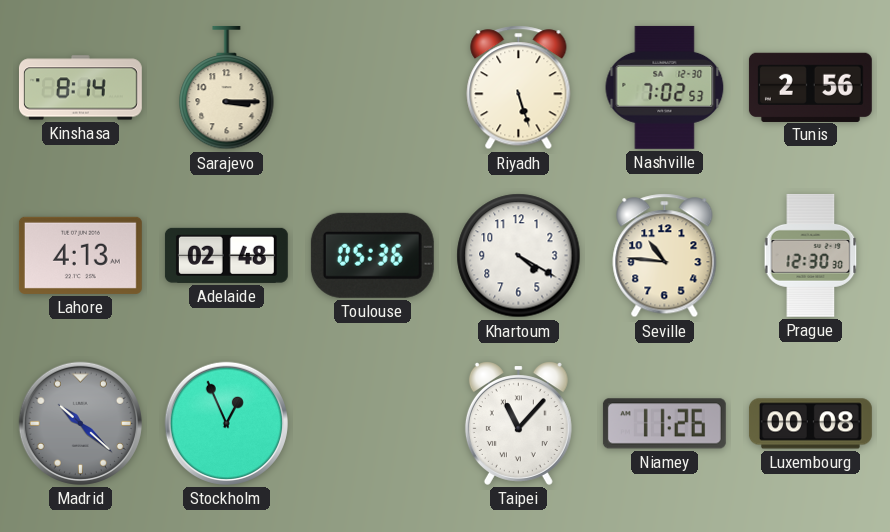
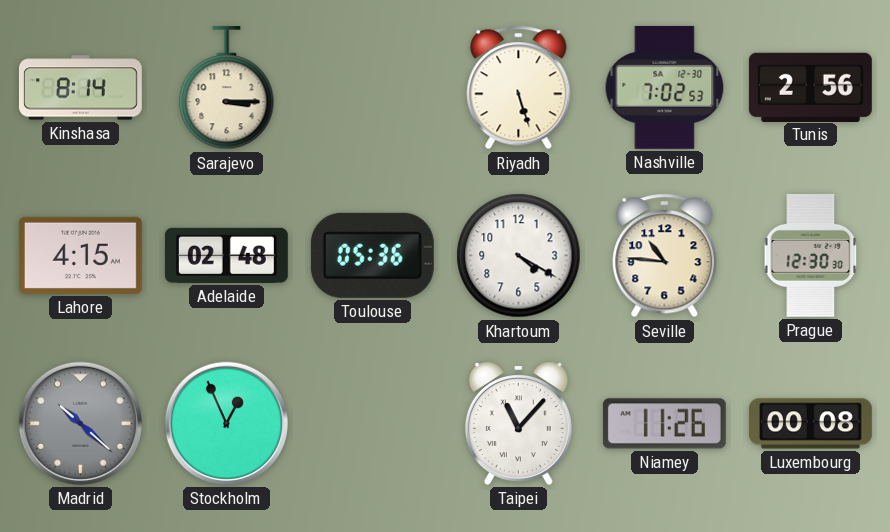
Lahore: 4:13 -> 4:15
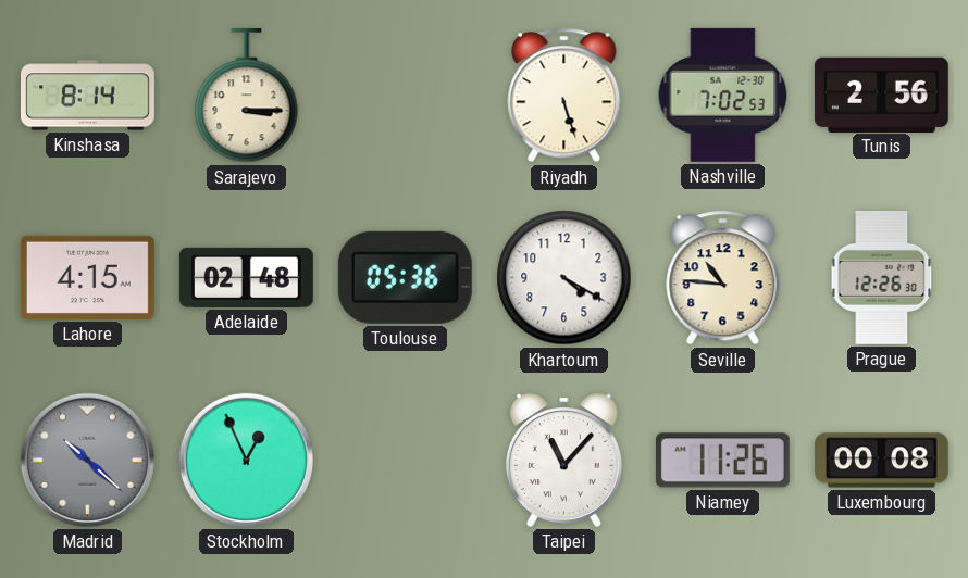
Prague: 12:30 -> 12:26
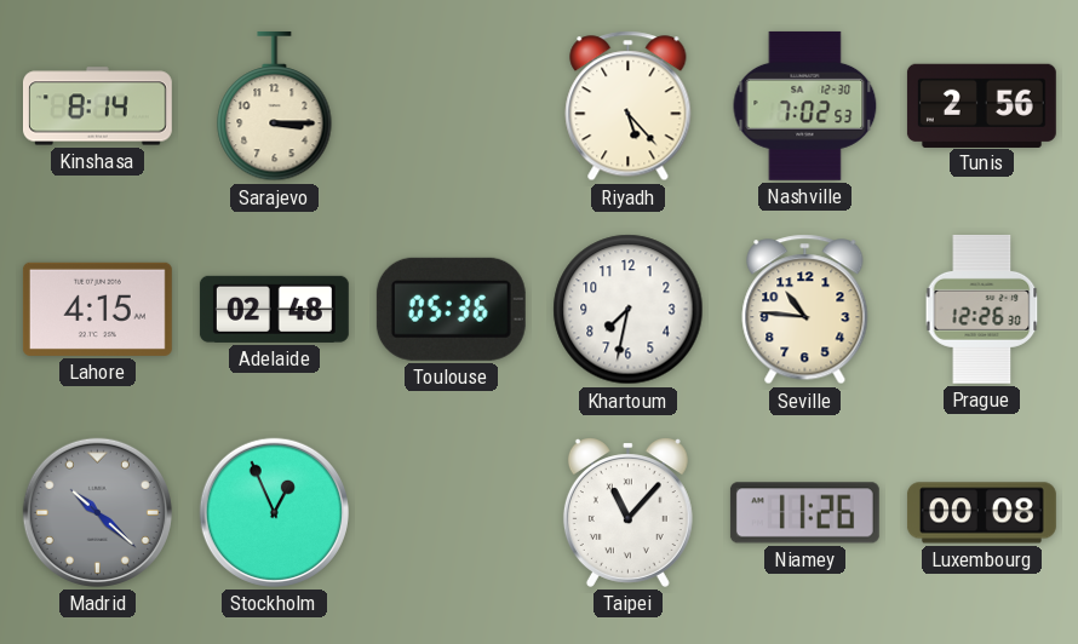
Riyadh: 5:27 -> 5:23
Khartoum: 4:20 -> 7:32
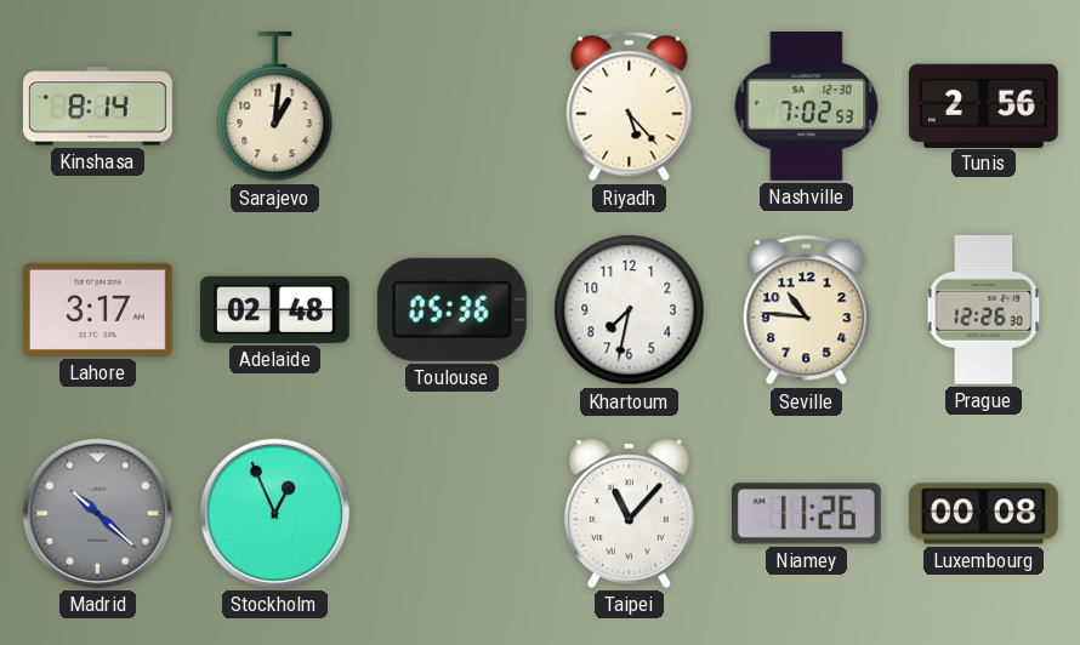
Sarajevo: 3:15 -> 1:01
Lahore: 4:15 -> 3:17
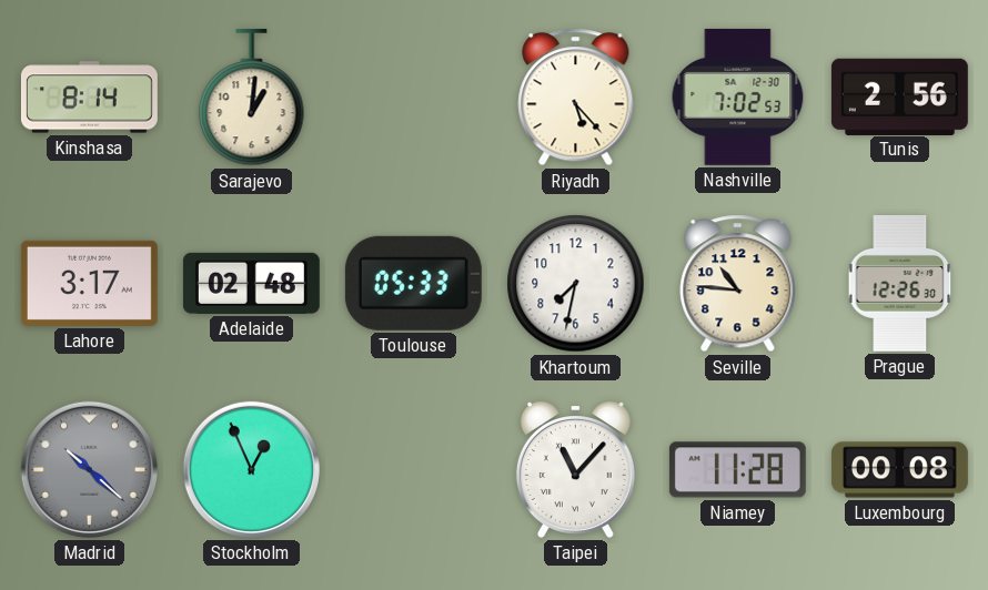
Toulouse: 05:36 -> 05:33
Niamey: 11:26 -> 11:28
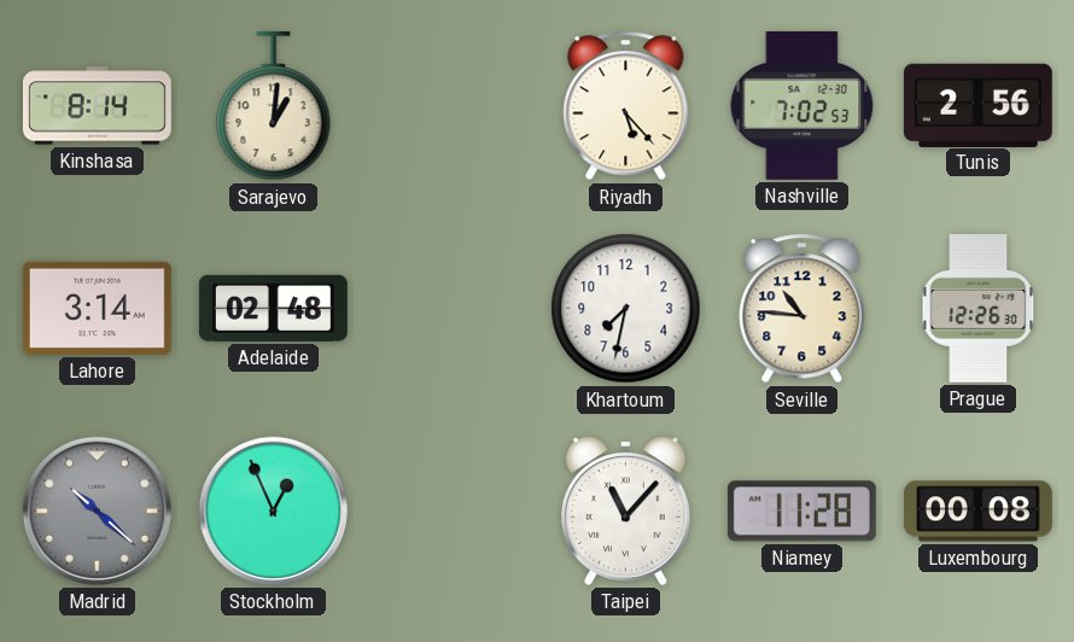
Lahore: 3:17 -> 3:14
Toulouse: 05:33 -> none
